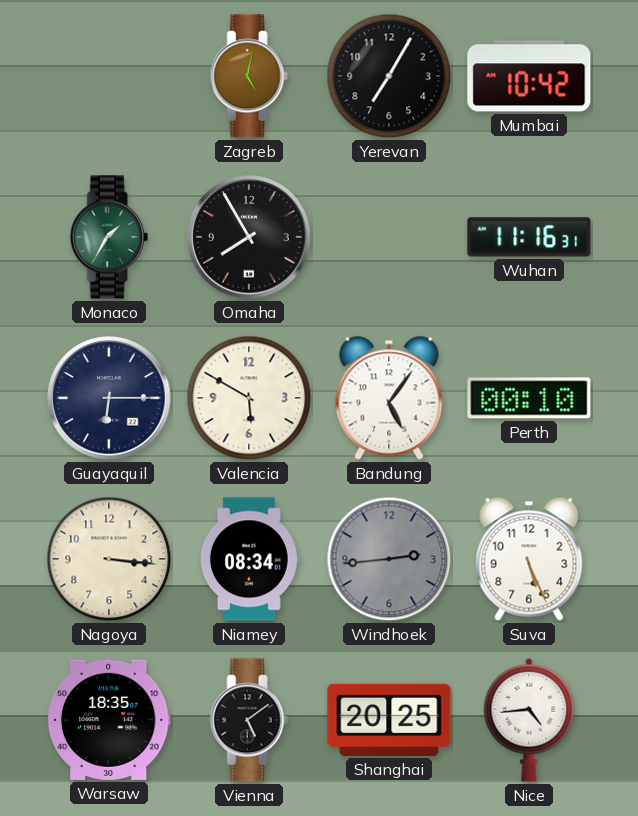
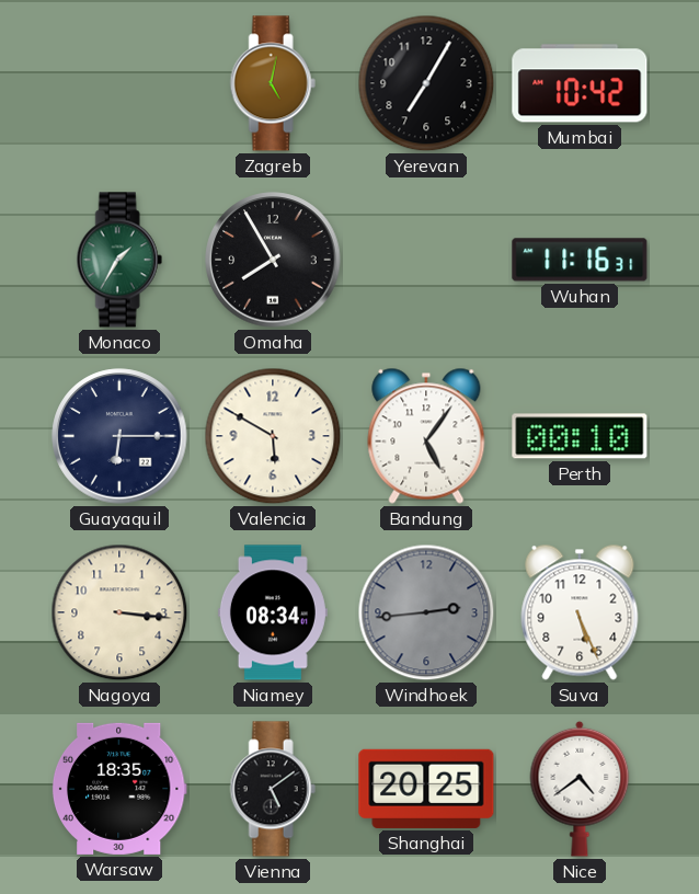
Nice: 4:44 -> 4:39
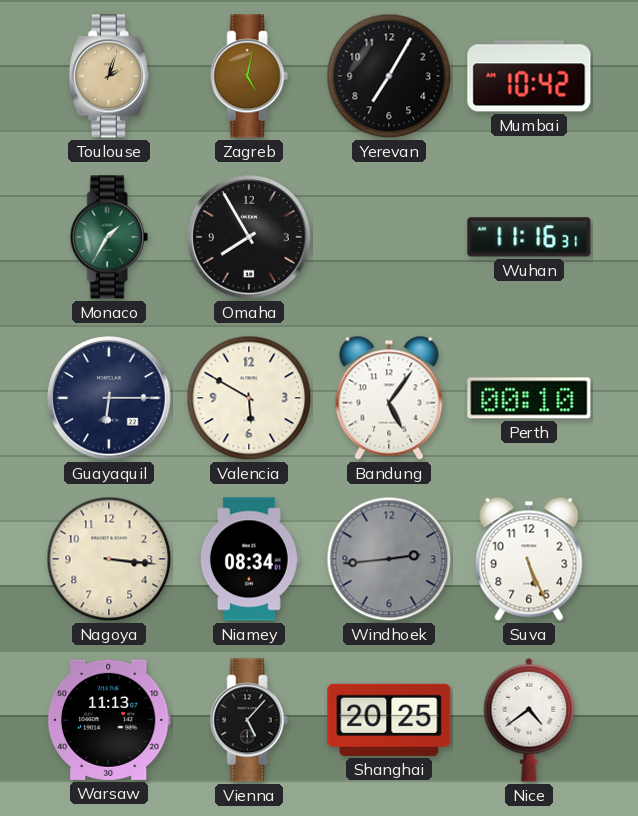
Toulouse: none -> 2:03
Warsaw: 18:35 -> 11:13
Vienna: 5:09 -> 5:07
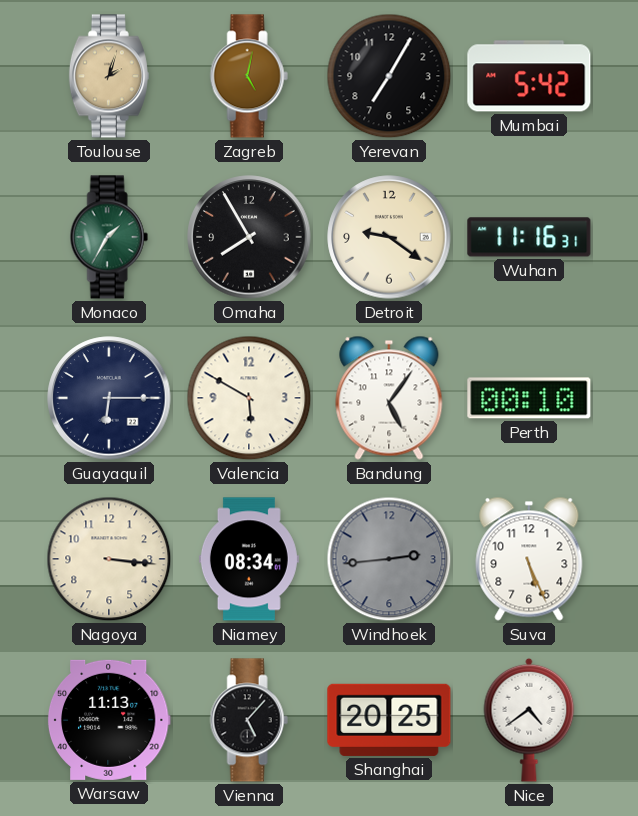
Mumbai: 10:42 -> 5:42
Detroit: none -> 9:21
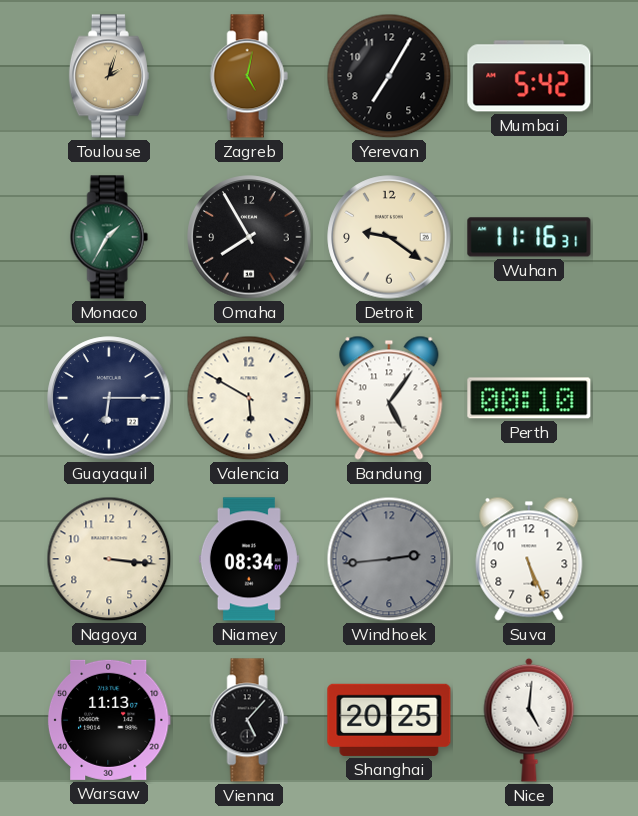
Nice: 4:39 -> 5:01
